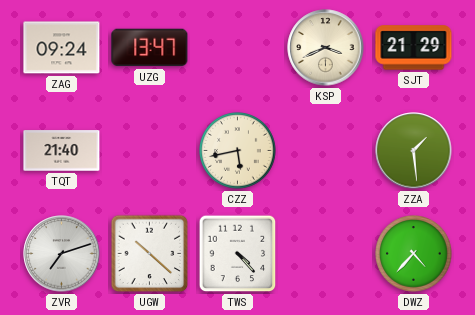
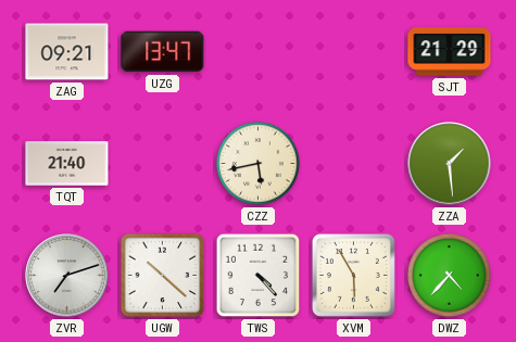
ZAG: 09:24 -> 09:21
KSP: 3:41 -> none
XVM: none -> 5:55
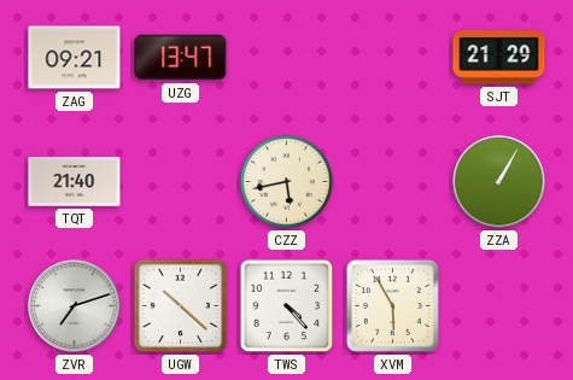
ZZA: 1:29 -> 1:05
DWZ: 4:37 -> none
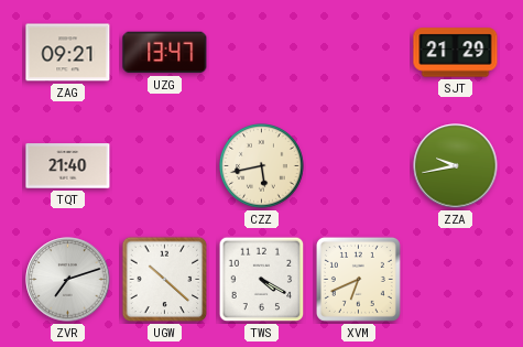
ZZA: 1:05 -> 9:43
TWS: 4:23 -> 4:20
XVM: 5:55 -> 6:41
